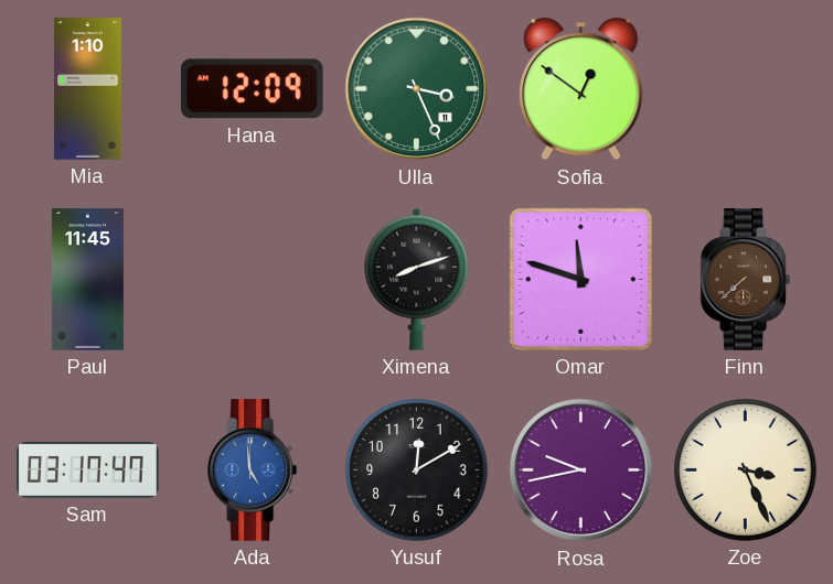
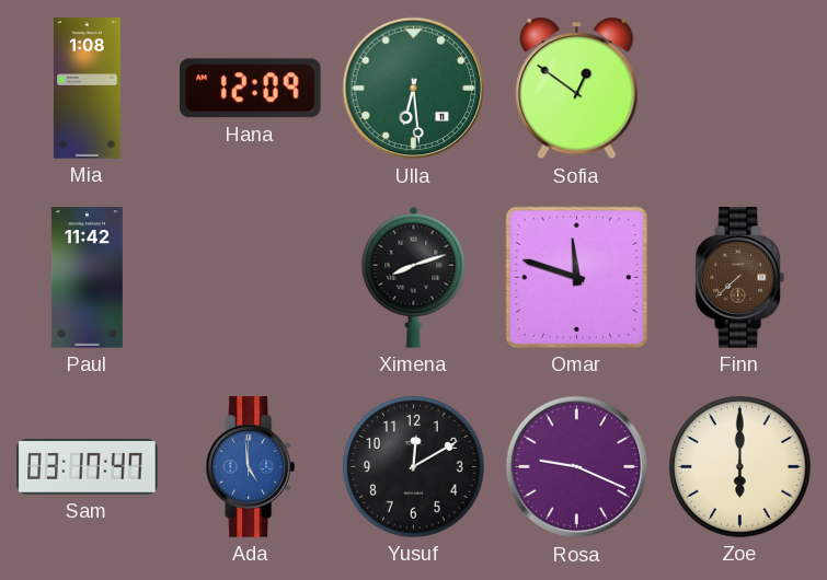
Mia: 1:10 -> 1:08
Ulla: 3:26 -> 6:29
Paul: 11:45 -> 11:42
Rosa: 9:43 -> 9:19
Zoe: 3:26 -> 6:00
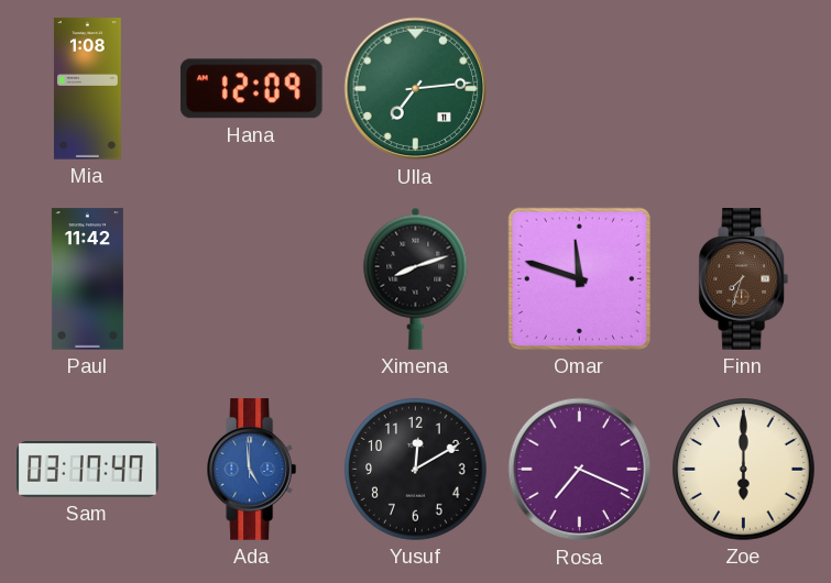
Ulla: 6:29 -> 7:14
Sofia: 12:51 -> none
Finn: 7:38 -> 7:33
Rosa: 9:19 -> 7:19
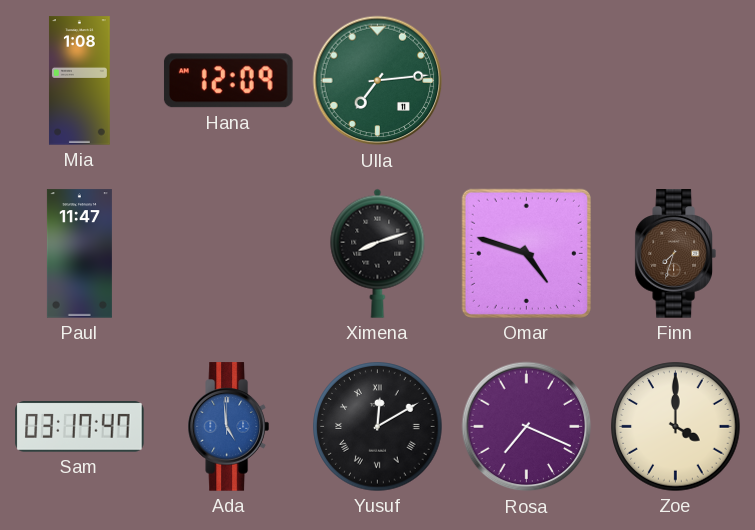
Paul: 11:42 -> 11:47
Omar: 11:48 -> 4:48
Yusuf numerals: Arabic -> Roman
Zoe: 6:00 -> 4:00
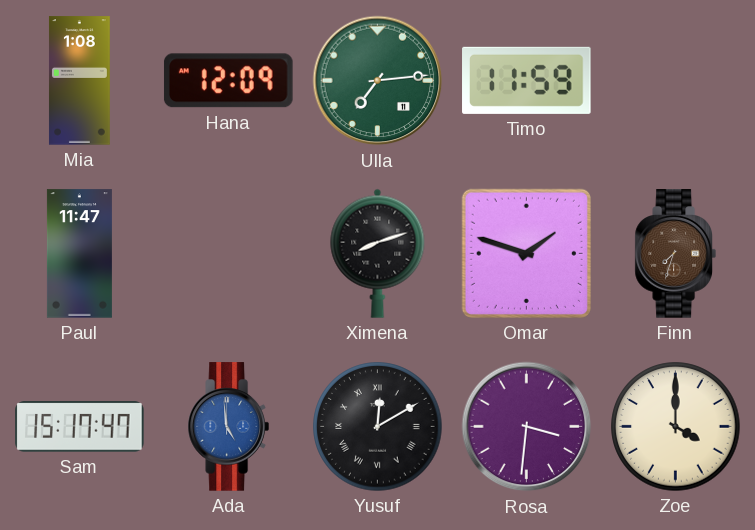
Timo: none -> 11:59
Omar: 4:48 -> 1:48
Sam: 03:17 -> 15:17
Rosa: 7:19 -> 3:31
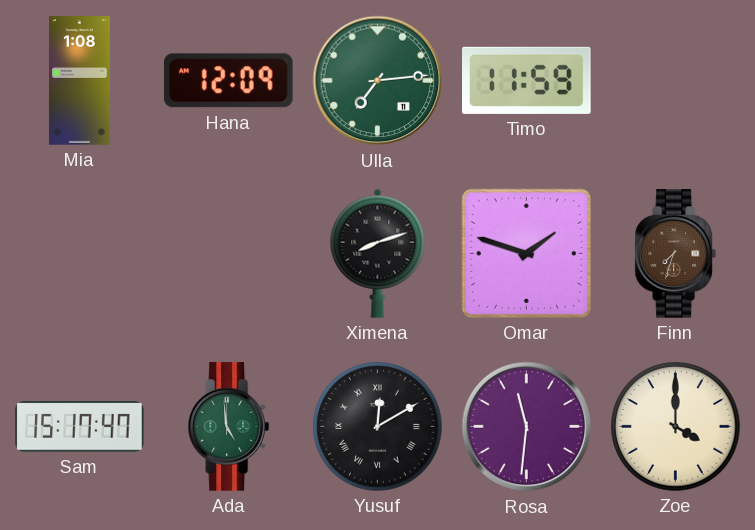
Paul: 11:47 -> none
Ada dial: blue -> green
Rosa: 3:31 -> 11:31
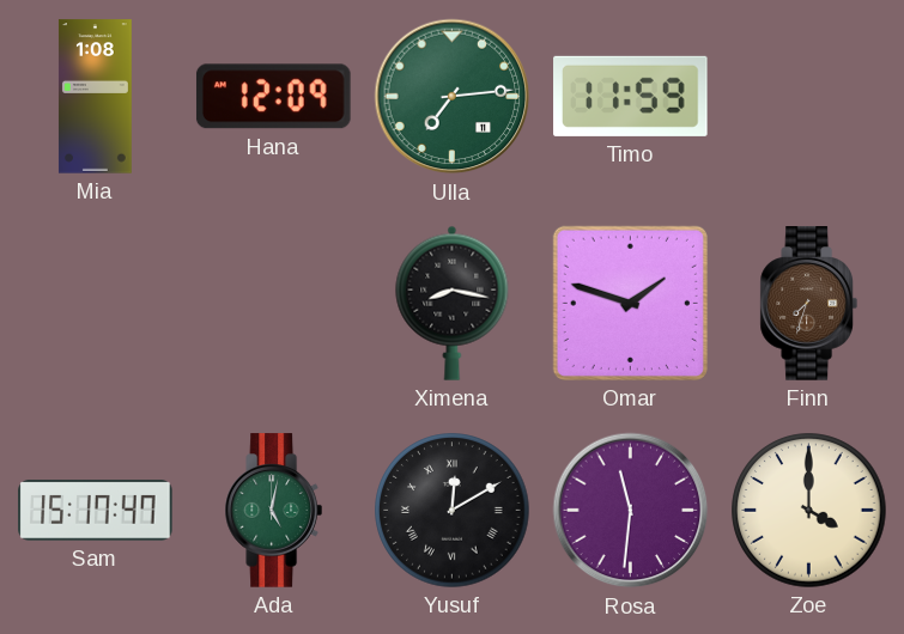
Ximena: 8:12 -> 8:17
Ada: 4:59 -> 5:02
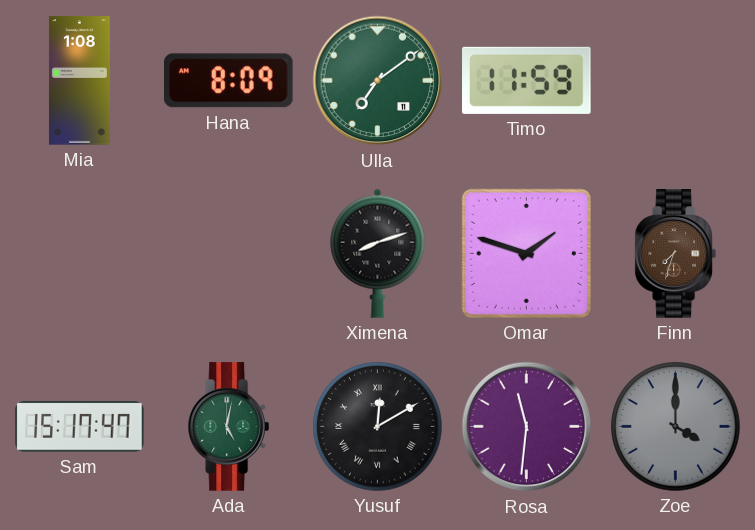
Hana: 12:09 -> 8:09
Ulla: 7:14 -> 7:09
Ximena: 8:17 -> 8:12
Zoe dial: cream -> grey
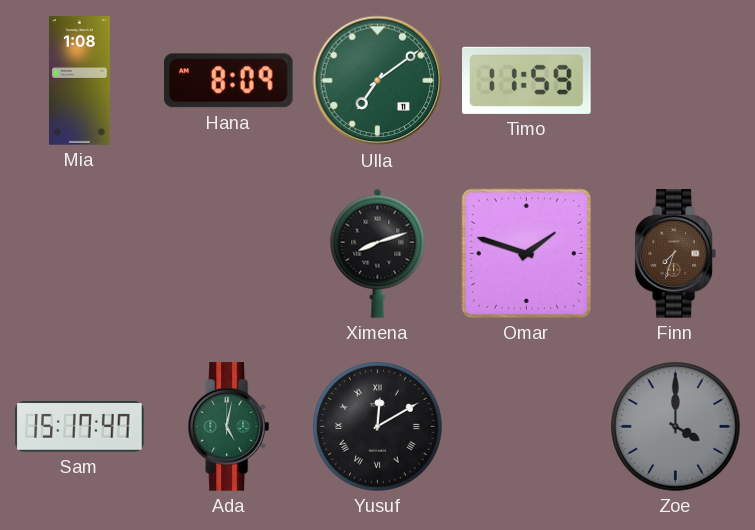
Rosa: 11:31 -> none
